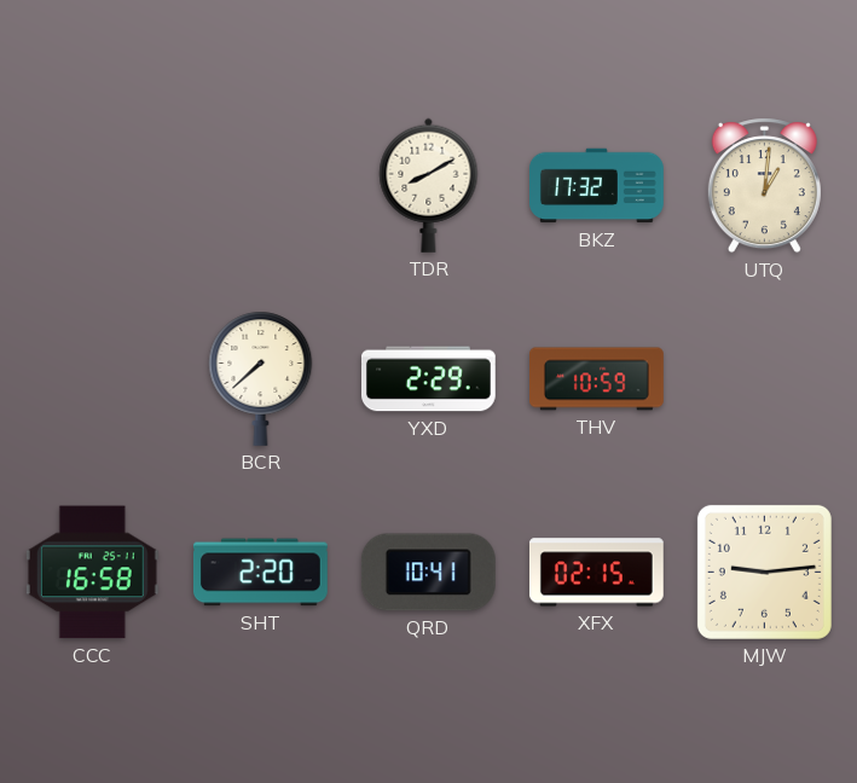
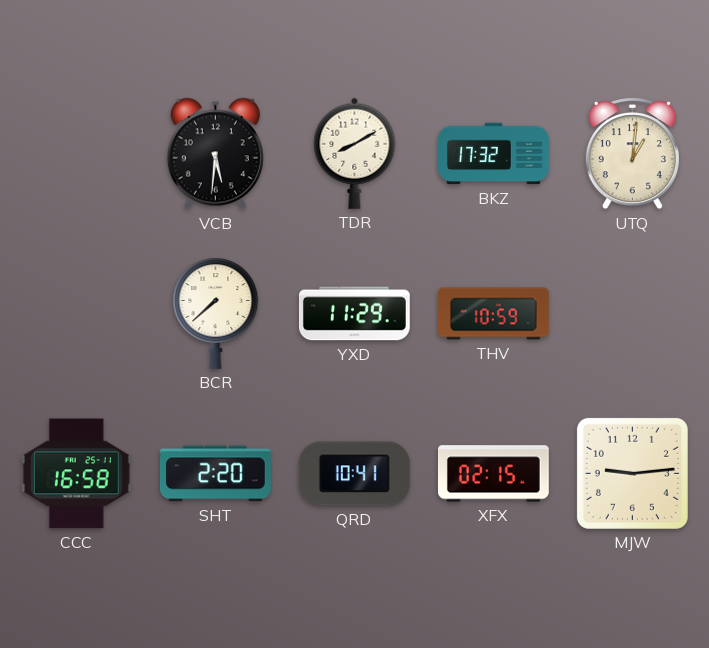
VCB: none -> 5:31
YXD: 2:29 -> 11:29
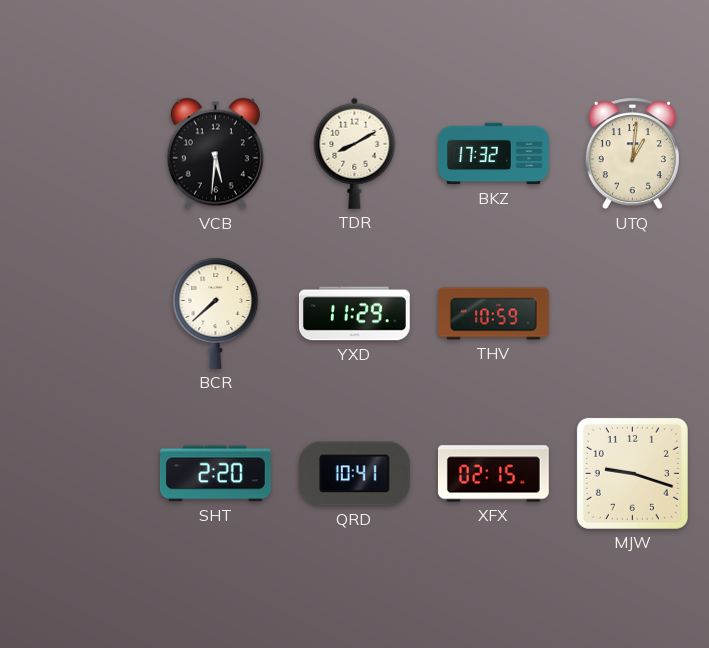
CCC: 16:58 -> none
MJW: 9:14 -> 9:18
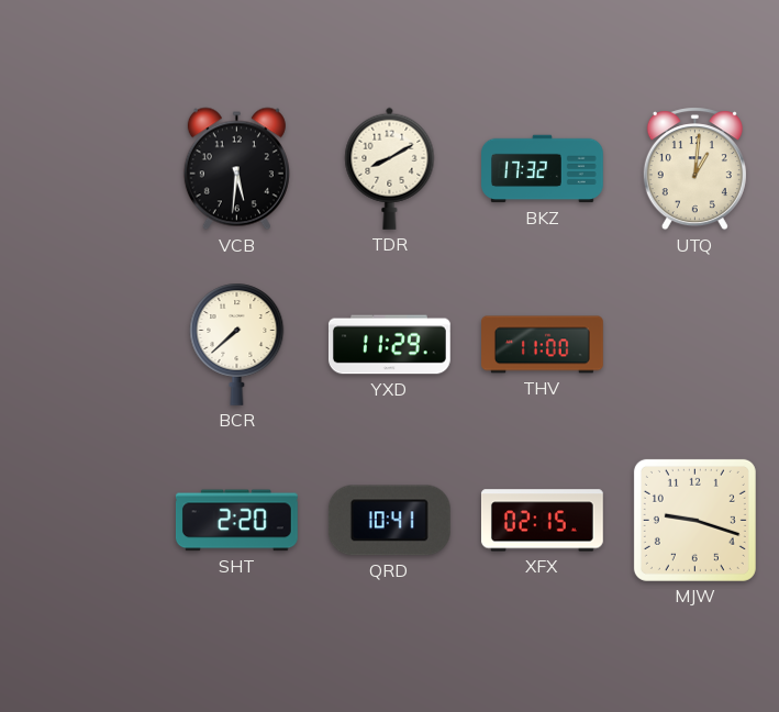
THV: 10:59 -> 11:00
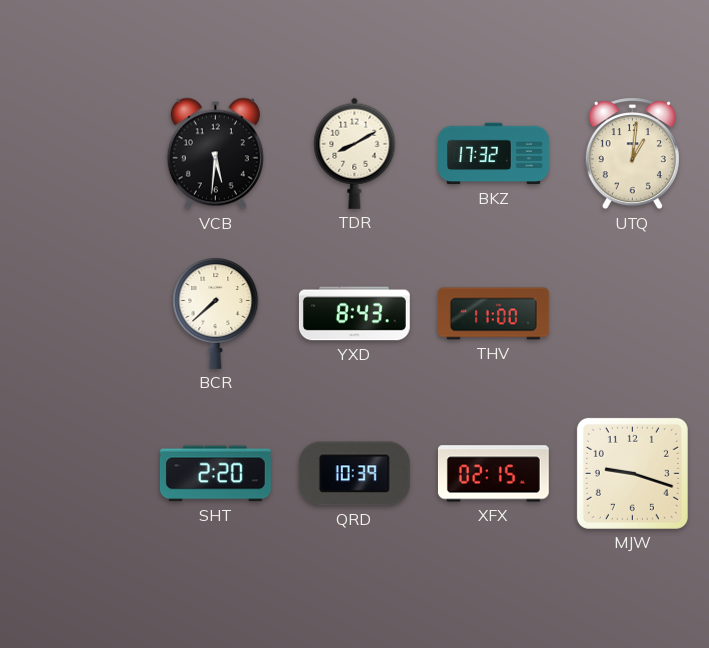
YXD: 11:29 -> 8:43
QRD: 10:41 -> 10:39
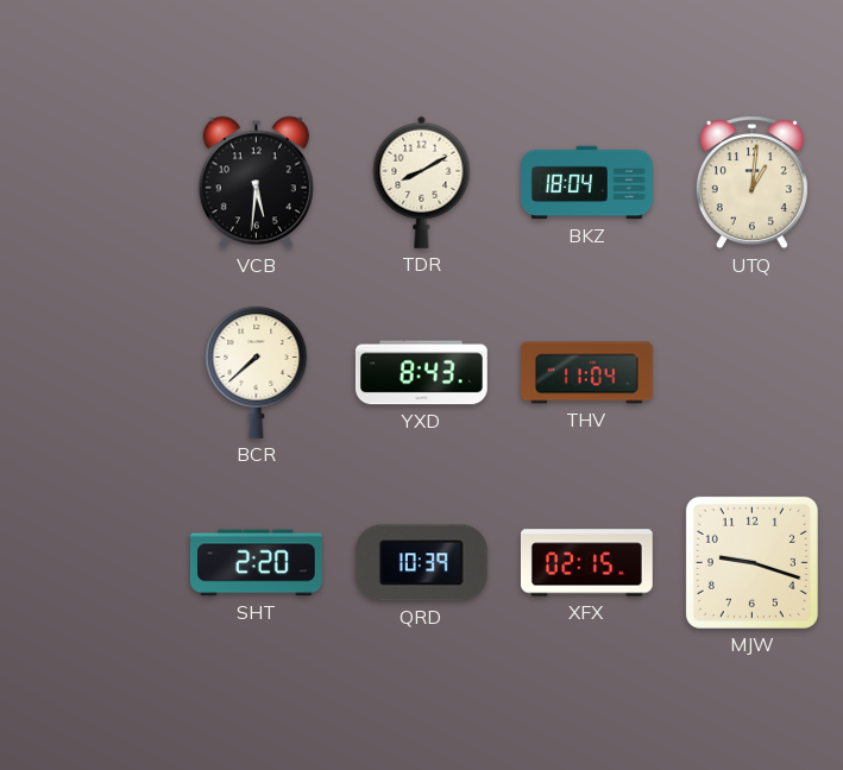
BKZ: 17:32 -> 18:04
THV: 11:00 -> 11:04
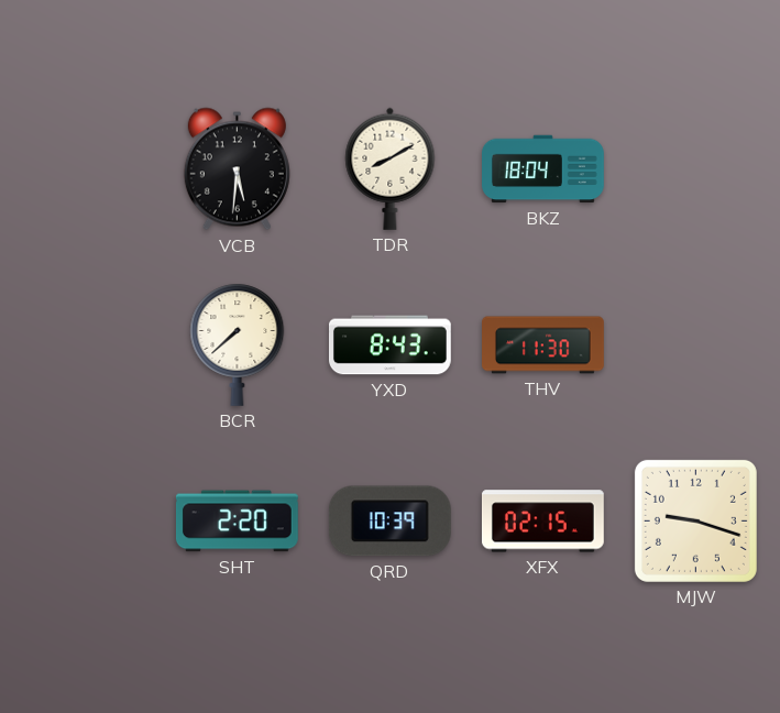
UTQ: 1:01 -> none
THV: 11:04 -> 11:30
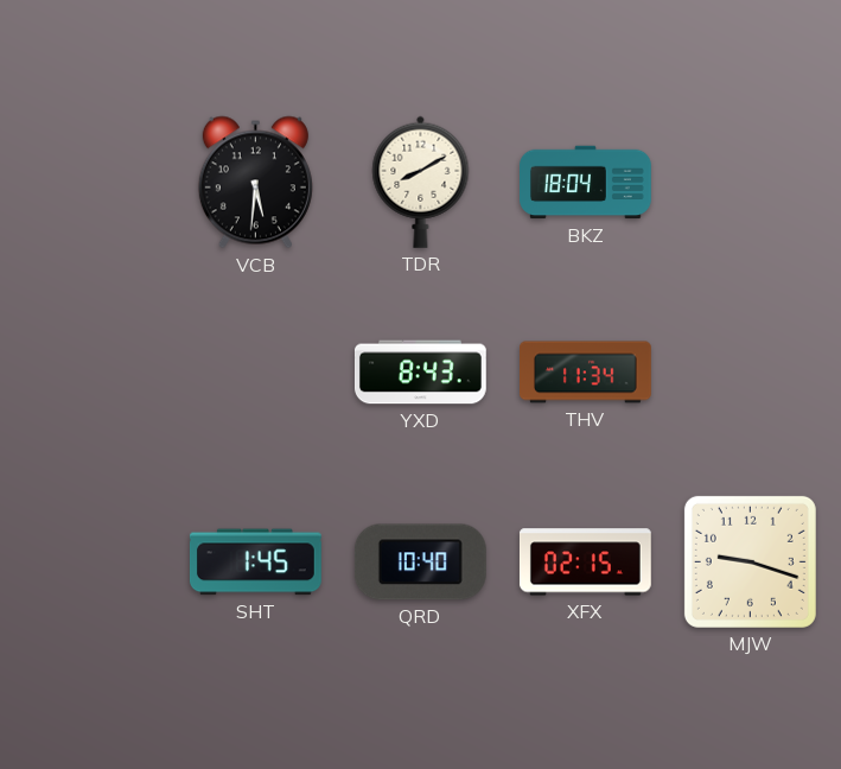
BCR: 7:38 -> none
THV: 11:30 -> 11:34
SHT: 2:20 -> 1:45
QRD: 10:39 -> 10:40
